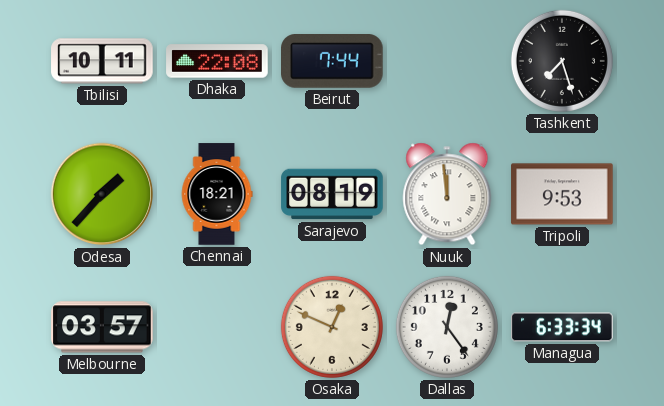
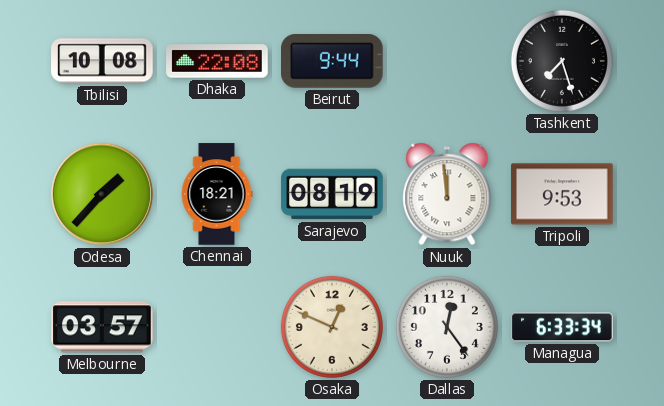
Tbilisi: 10:11 -> 10:08
Beirut: 7:44 -> 9:44
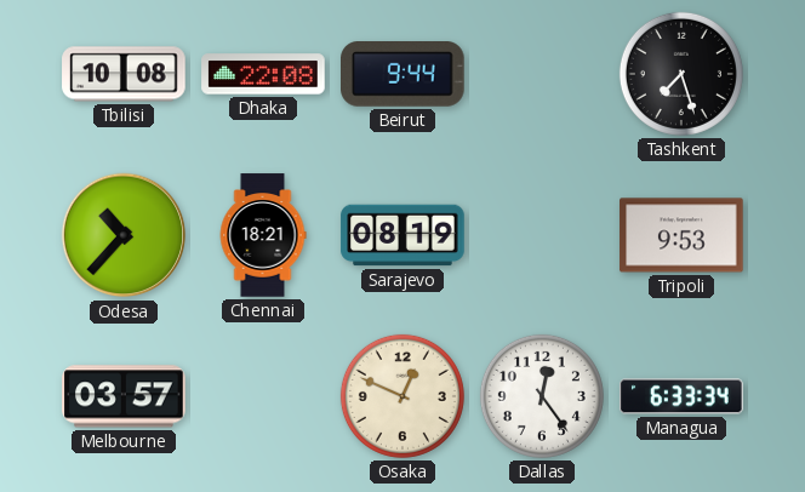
Odesa: 1:37 -> 10:37
Nuuk: 11:59 -> none
